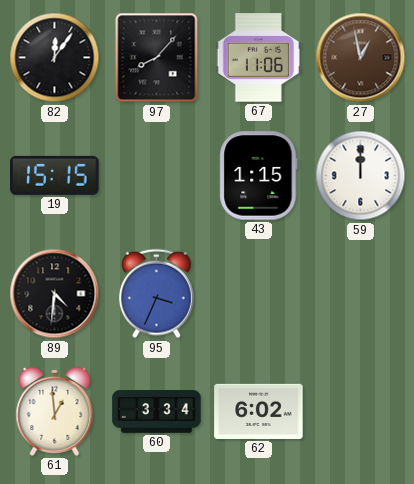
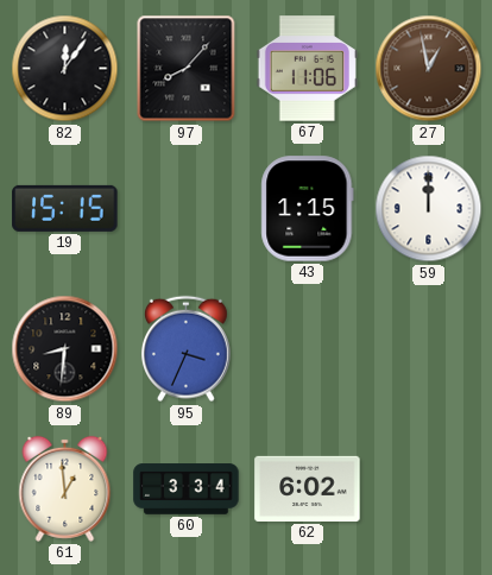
89: 4:31 -> 8:31
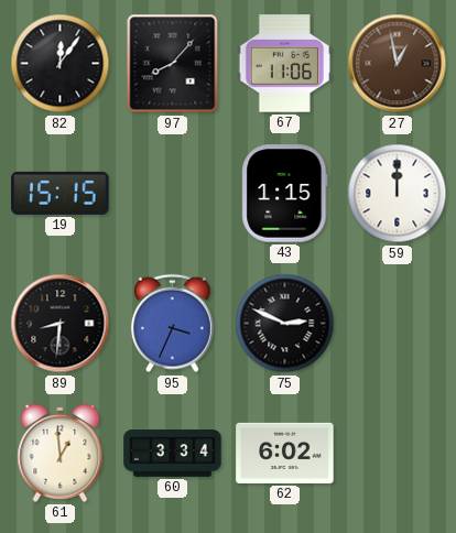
75: none -> 2:49
